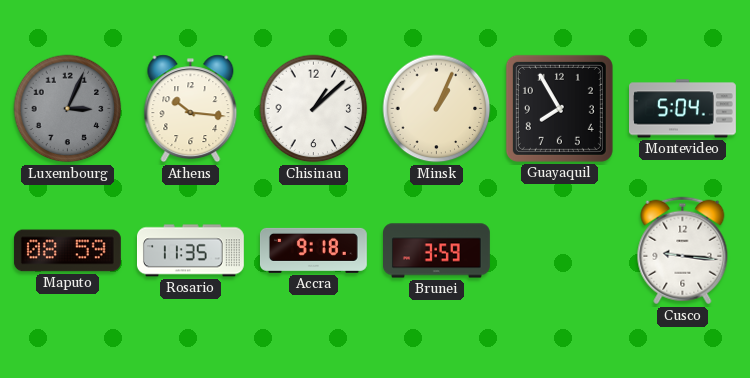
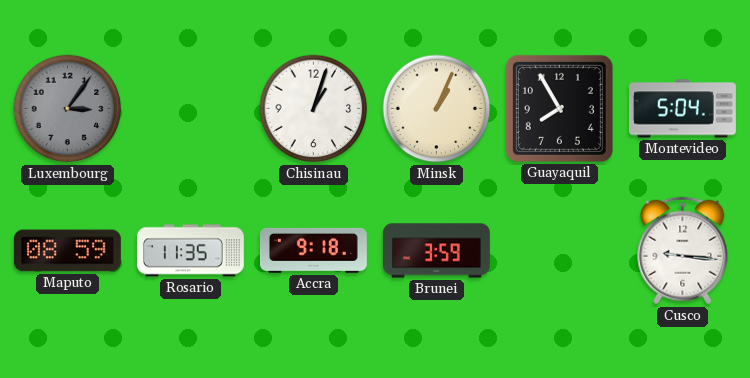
Luxembourg: 3:04 -> 3:06
Athens: 10:16 -> none
Chisinau: 1:08 -> 1:03
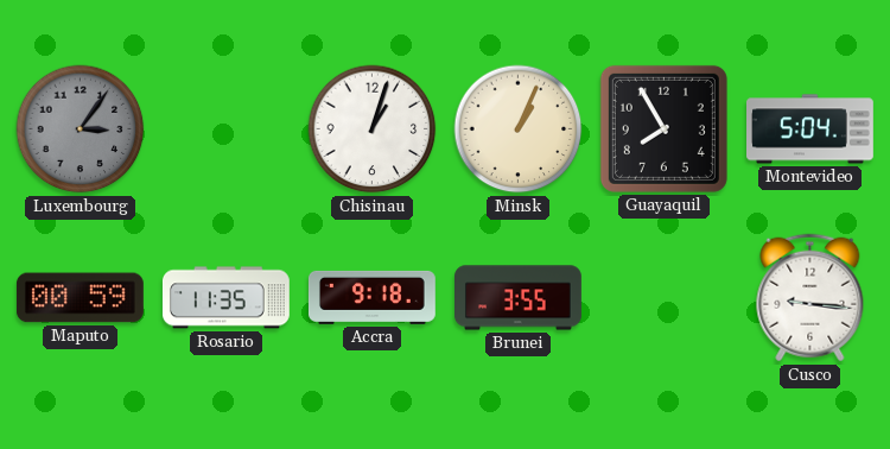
Maputo: 08:59 -> 00:59
Brunei: 3:59 -> 3:55
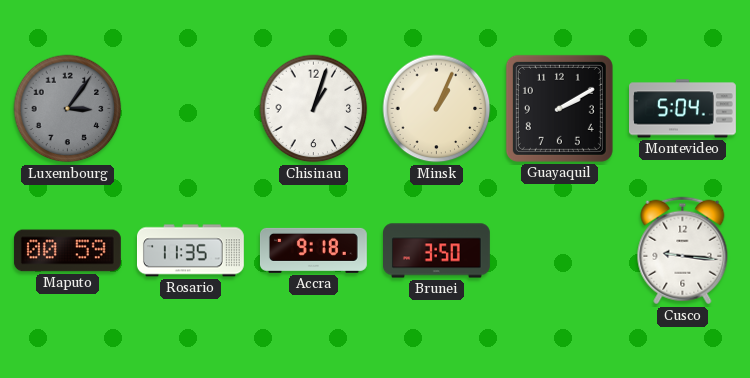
Guayaquil: 7:55 -> 2:10
Brunei: 3:55 -> 3:50
